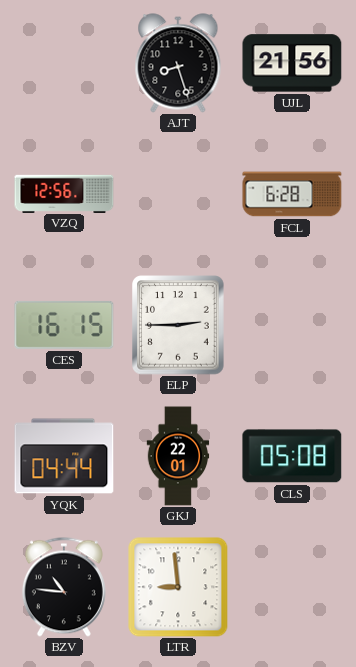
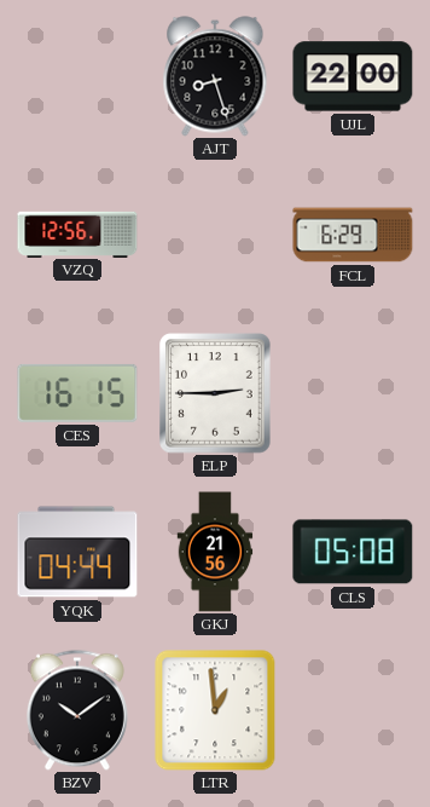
UJL: 21:56 -> 22:00
FCL: 6:28 -> 6:29
GKJ: 22:01 -> 21:56
BZV: 10:46 -> 10:09
LTR: 8:59 -> 12:59
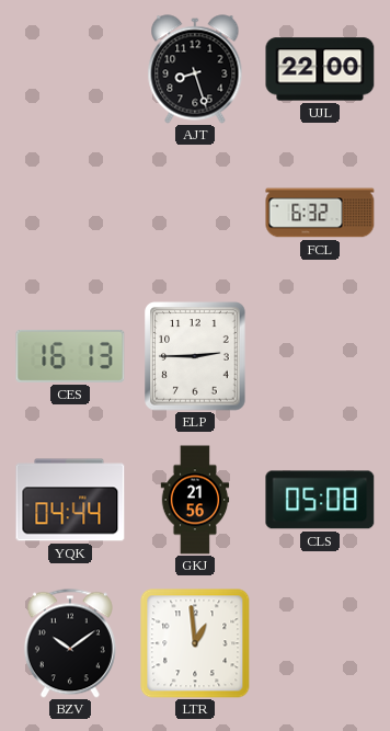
VZQ: 12:56 -> none
FCL: 6:29 -> 6:32
CES: 16:15 -> 16:13
